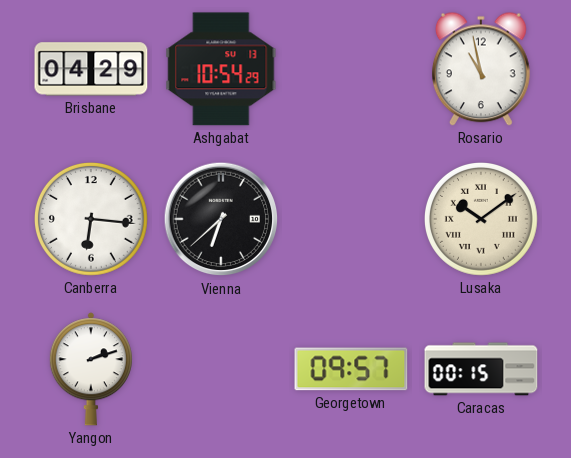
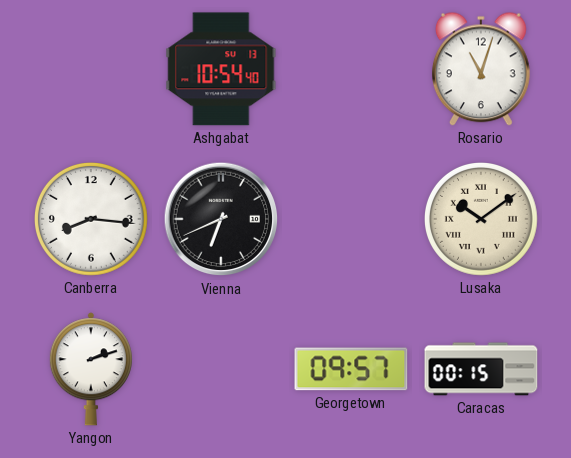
Brisbane: 04:29 -> none
Ashgabat: 10:54:29 -> 10:54:40
Rosario: 10:58 -> 11:03
Canberra: 6:16 -> 8:16
Vienna: 6:38 -> 6:41
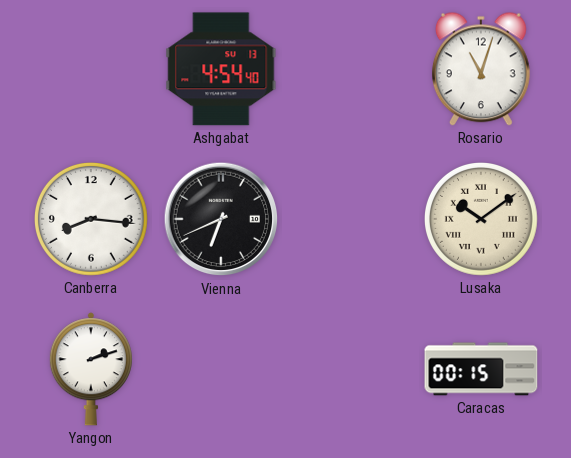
Ashgabat: 10:54 -> 4:54
Georgetown: 09:57 -> none
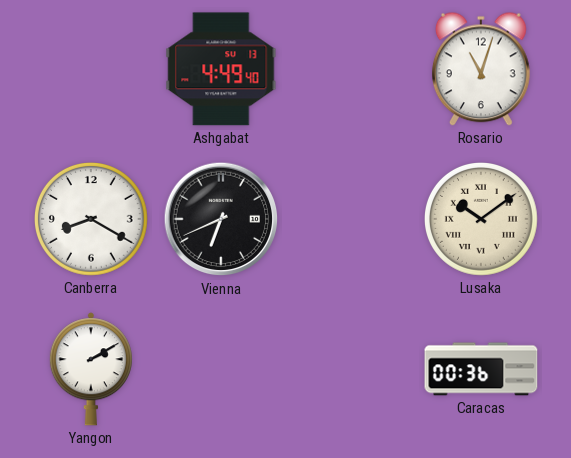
Ashgabat: 4:54 -> 4:49
Canberra: 8:16 -> 8:20
Yangon: 2:12 -> 2:10
Caracas: 00:15 -> 00:36
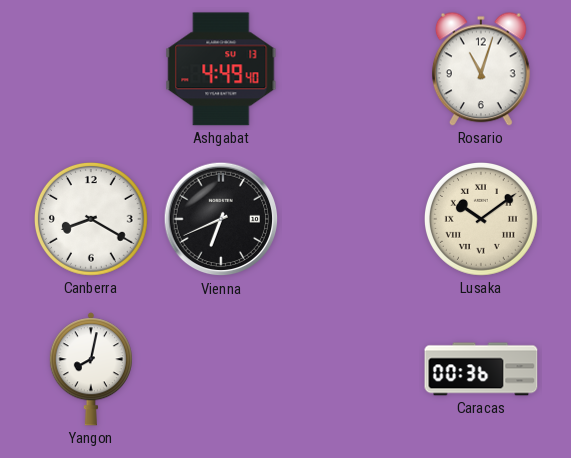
Yangon: 2:10 -> 8:02
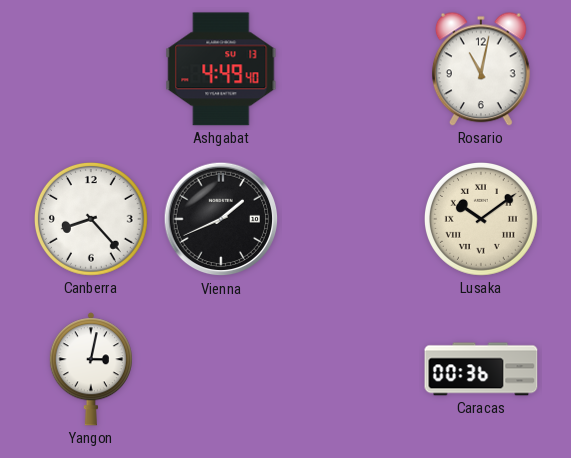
Rosario: 11:03 -> 11:02
Canberra: 8:20 -> 8:23
Vienna: 6:41 -> 1:41
Yangon: 8:02 -> 3:02
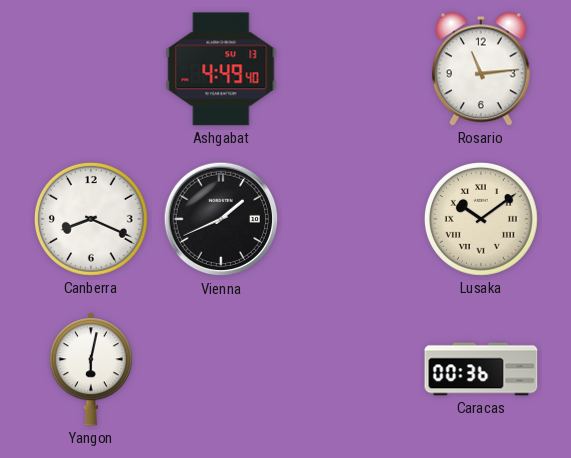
Rosario: 11:02 -> 11:14
Canberra: 8:23 -> 8:19
Yangon: 3:02 -> 6:02
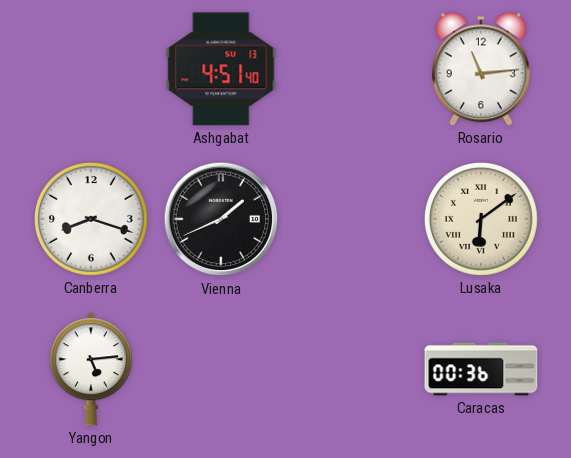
Ashgabat: 4:49 -> 4:51
Canberra: 8:19 -> 8:18
Lusaka: 10:09 -> 6:09
Yangon: 6:02 -> 5:14
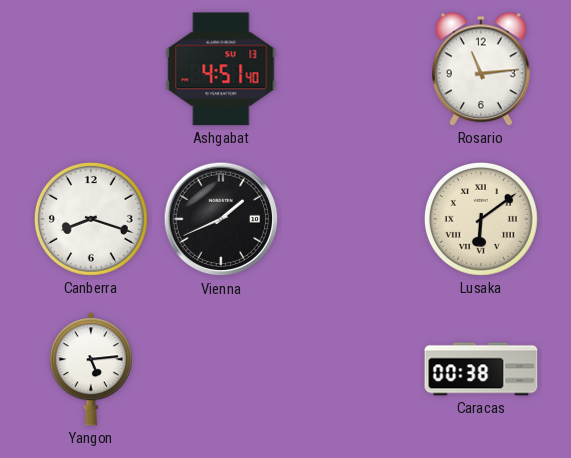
Caracas: 00:36 -> 00:38
